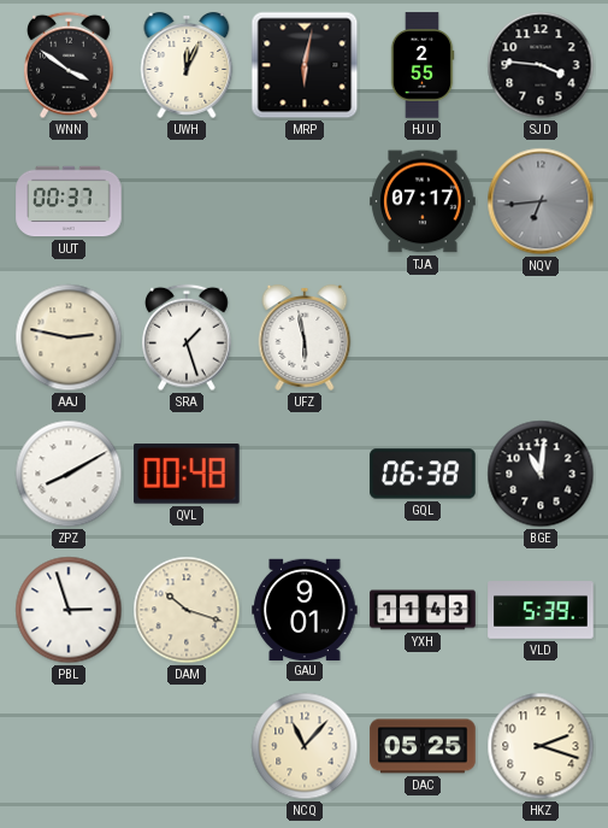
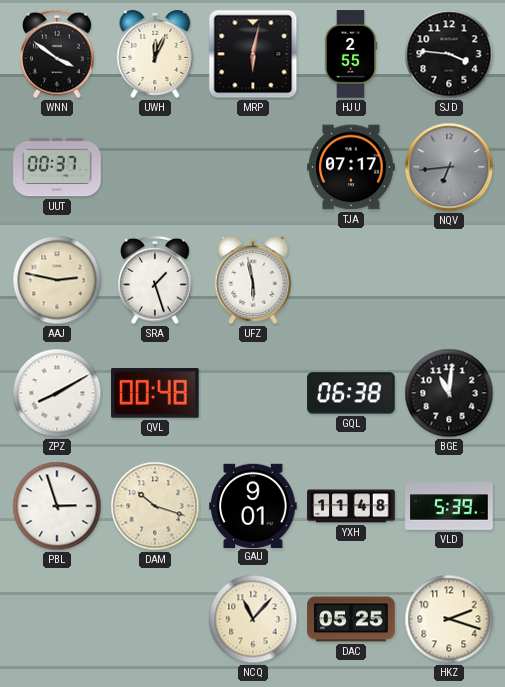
YXH: 11:43 -> 11:48
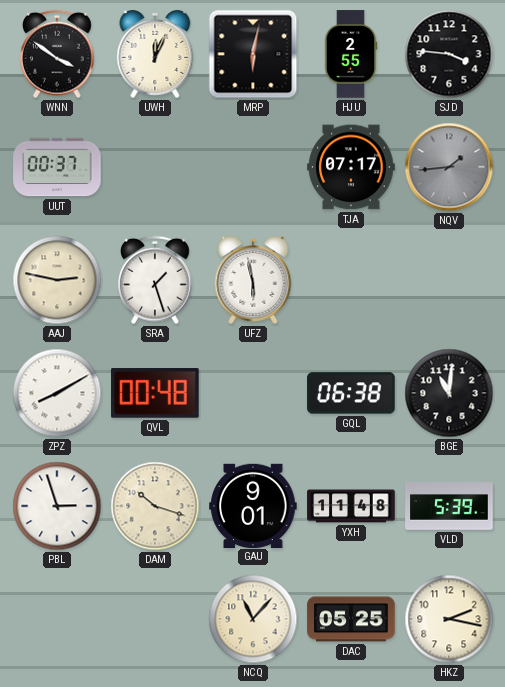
NQV: 6:44 -> 1:44
HKZ: 2:18 -> 2:17
